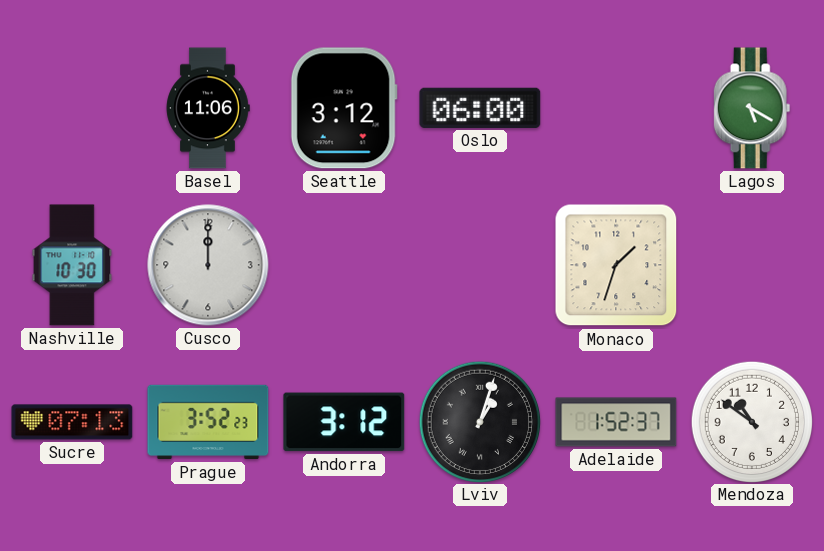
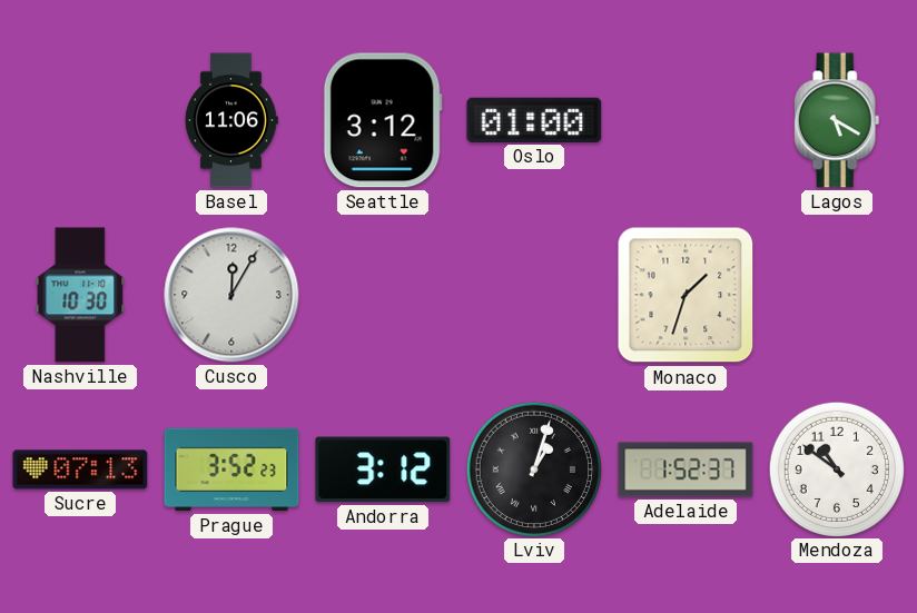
Oslo: 06:00 -> 01:00
Cusco: 12:00 -> 12:05
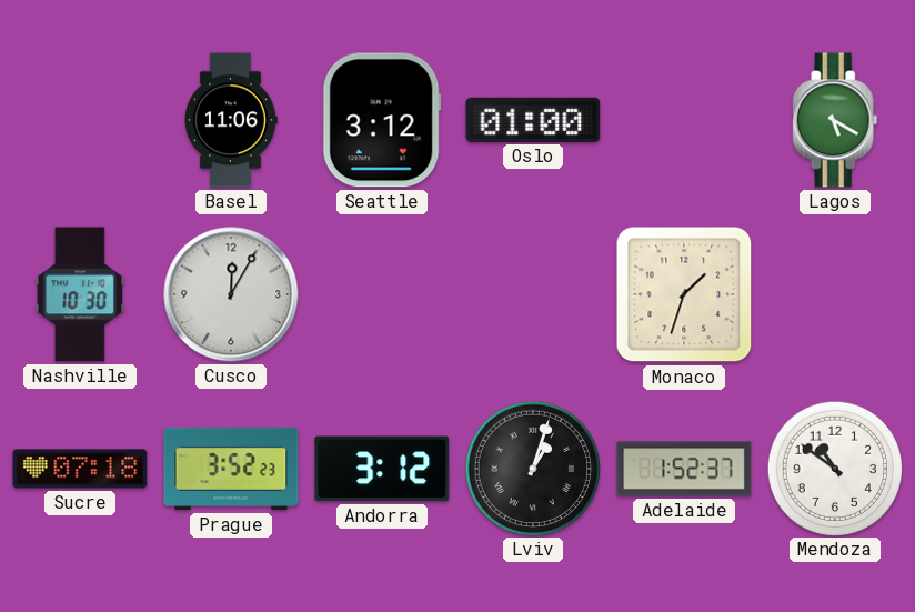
Sucre: 07:13 -> 07:18
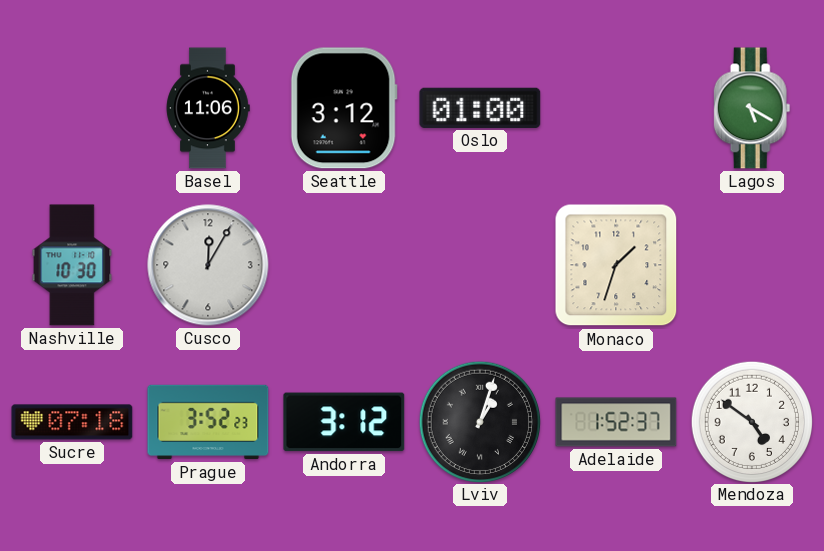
Mendoza: 10:51 -> 4:51
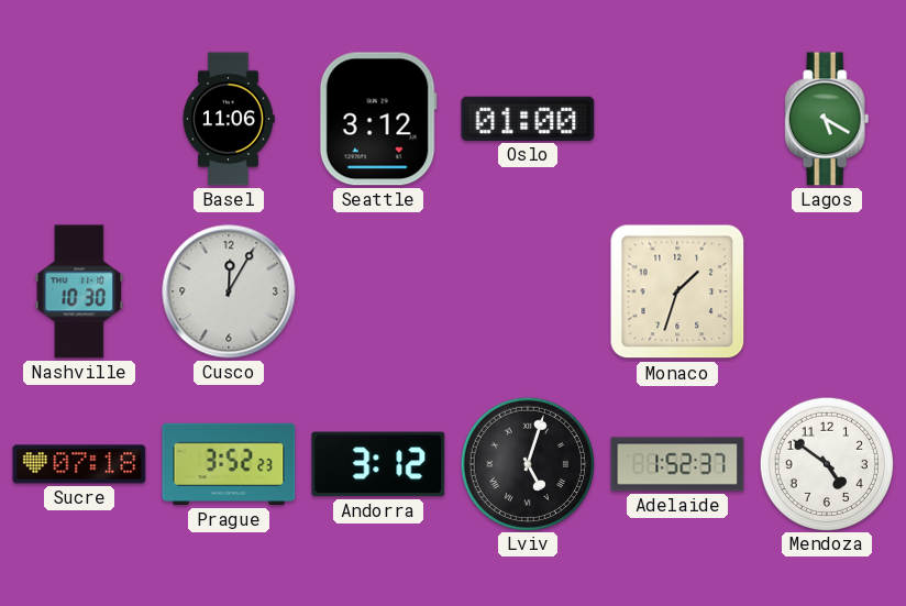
Lviv: 1:03 -> 5:03
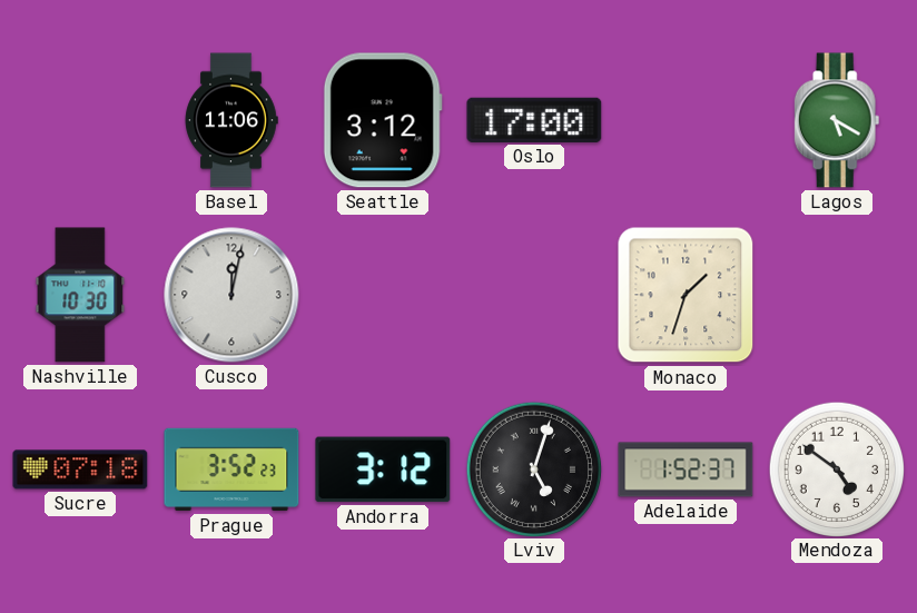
Oslo: 01:00 -> 17:00
Cusco: 12:05 -> 12:02
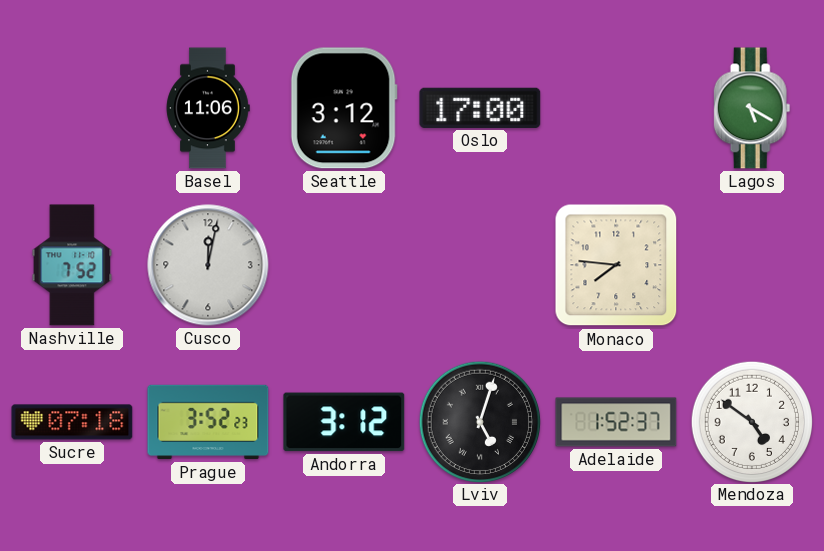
Nashville: 10:30 -> 7:52
Monaco: 1:33 -> 7:46
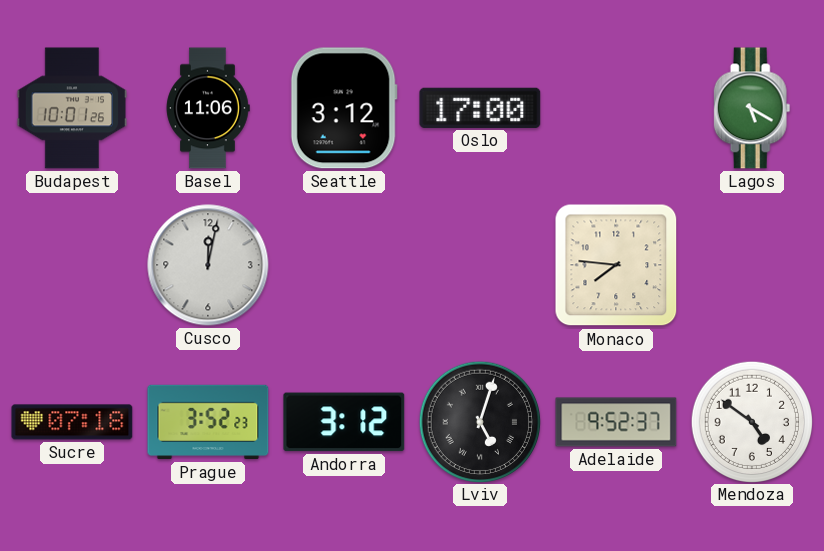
Budapest: none -> 10:01
Nashville: 7:52 -> none
Adelaide: 1:52 -> 9:52
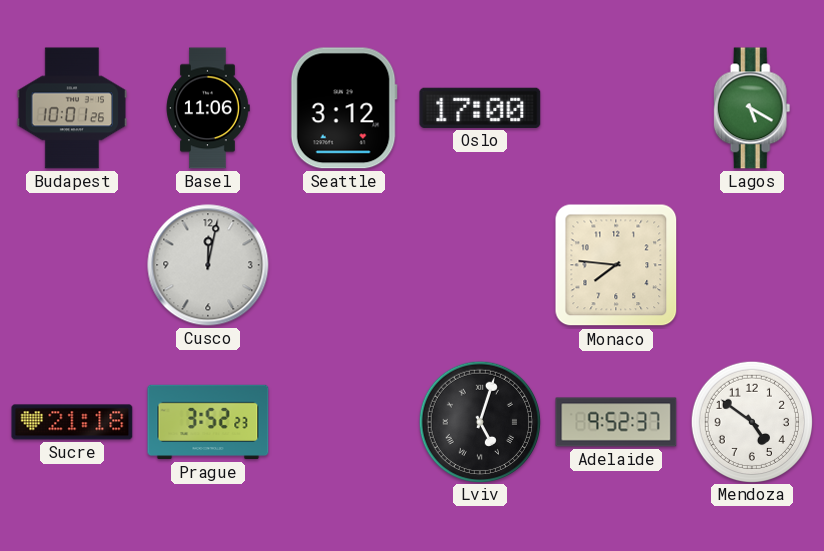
Sucre: 07:18 -> 21:18
Andorra: 3:12 -> none
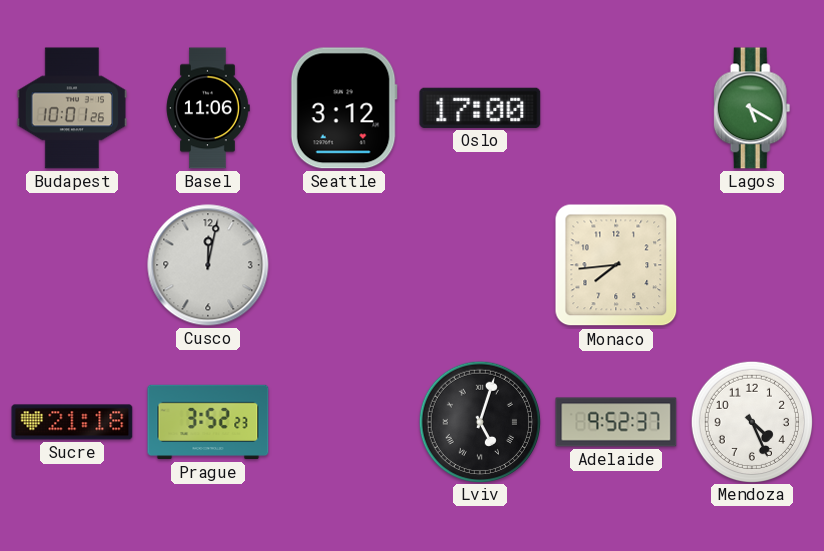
Monaco: 7:46 -> 7:44
Mendoza: 4:51 -> 4:26
